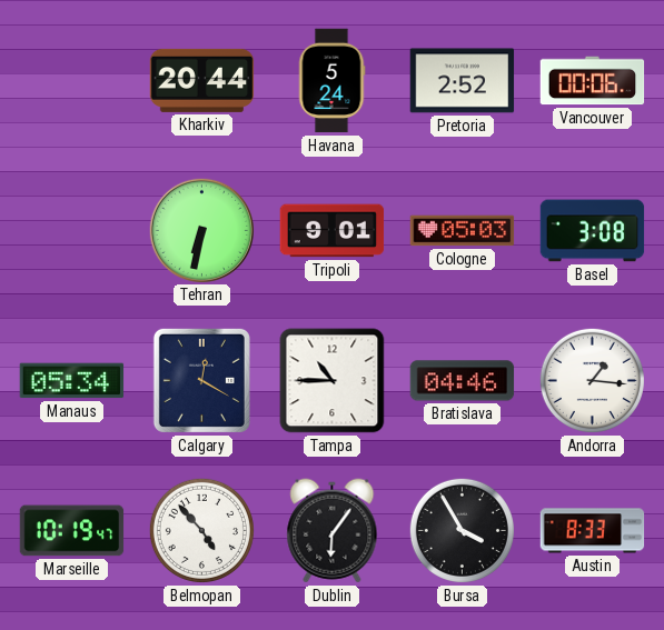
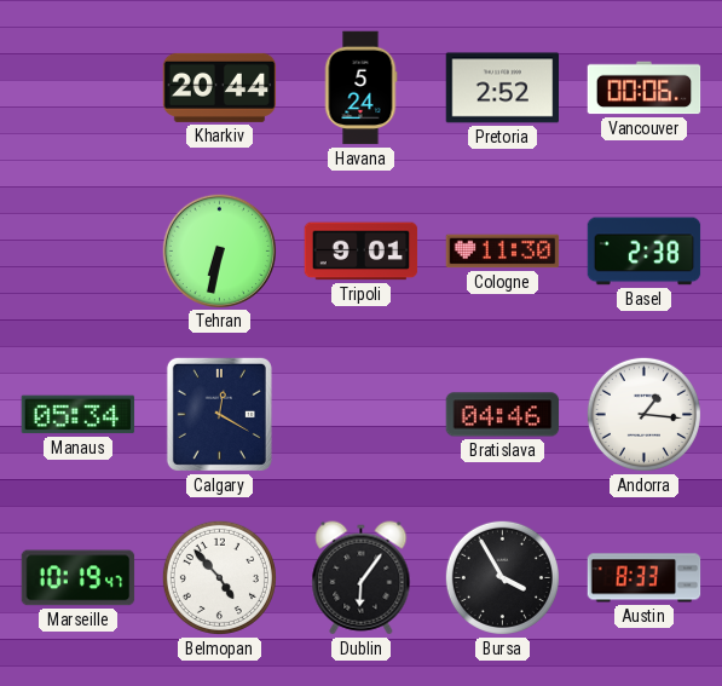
Cologne: 05:03 -> 11:30
Basel: 3:08 -> 2:38
Tampa: 10:45 -> none
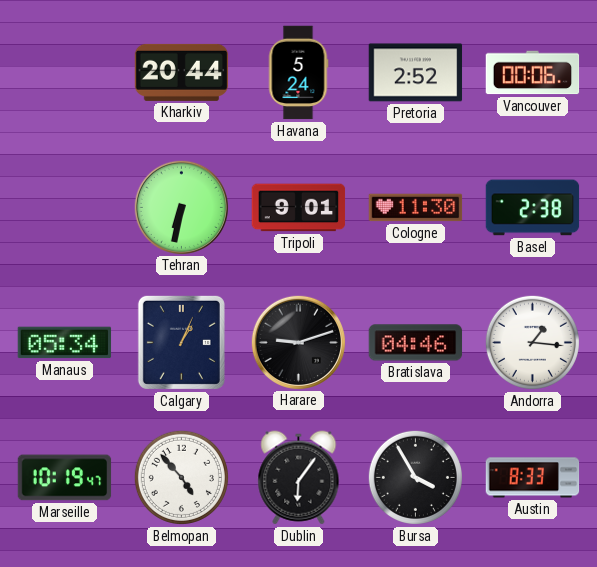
Calgary: 12:20 -> 1:04
Harare: none -> 9:12
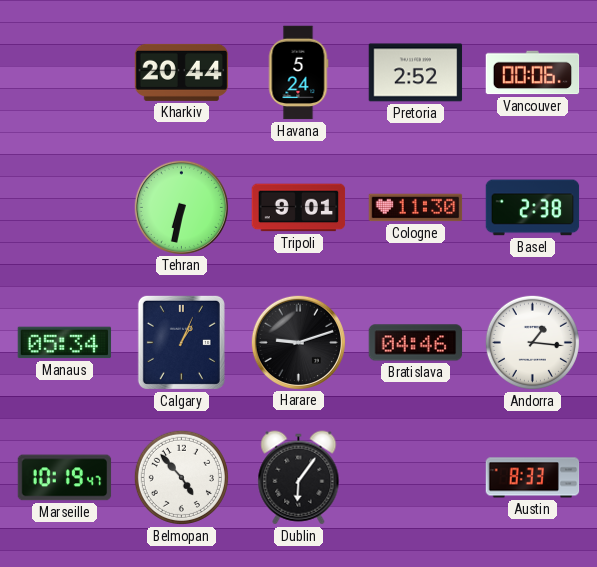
Bursa: 3:55 -> none
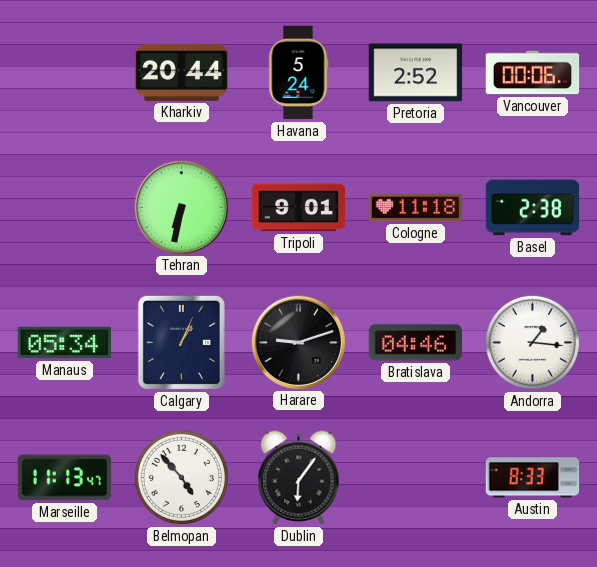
Cologne: 11:30 -> 11:18
Marseille: 10:19 -> 11:13
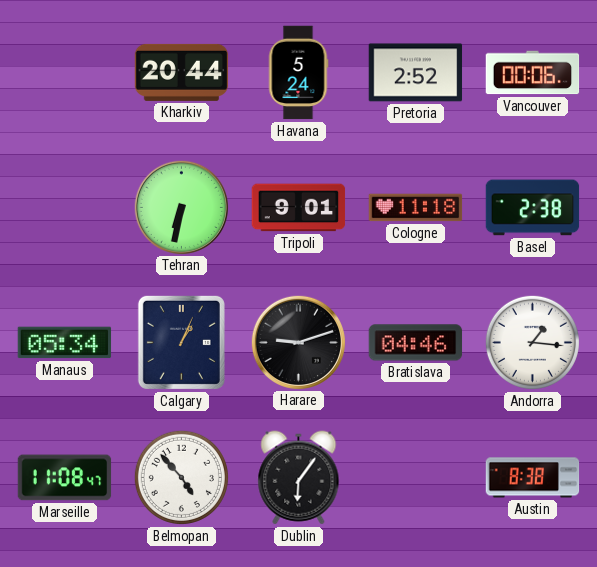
Marseille: 11:13 -> 11:08
Austin: 8:33 -> 8:38
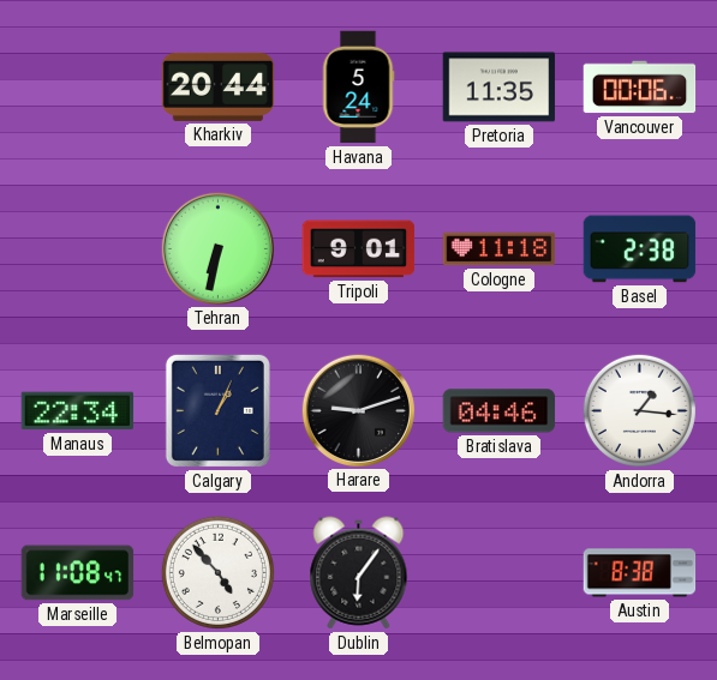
Pretoria: 2:52 -> 11:35
Manaus: 05:34 -> 22:34
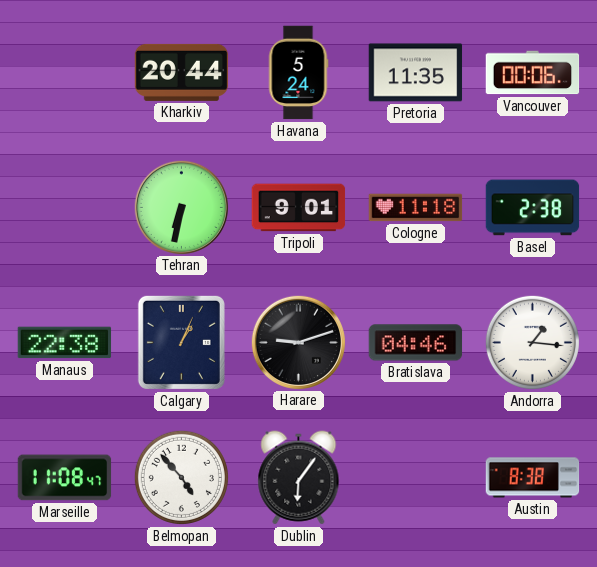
Manaus: 22:34 -> 22:38
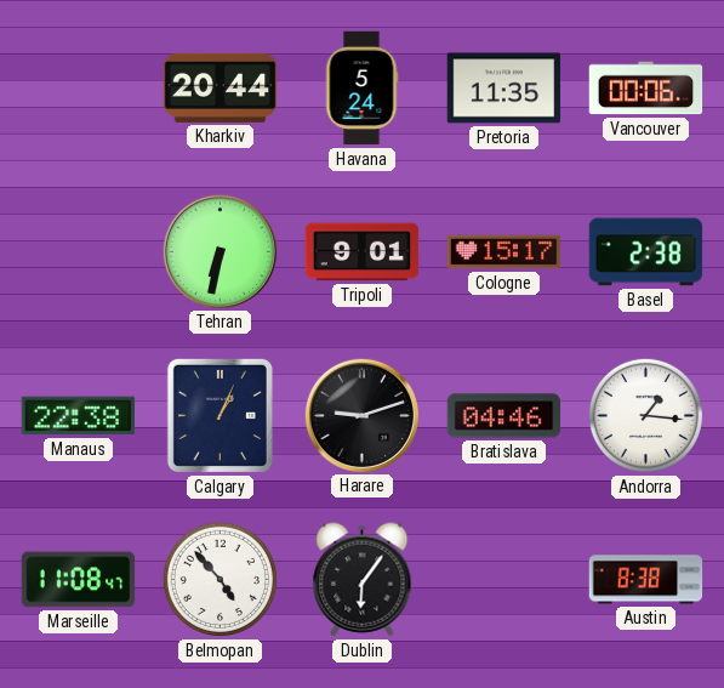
Cologne: 11:18 -> 15:17
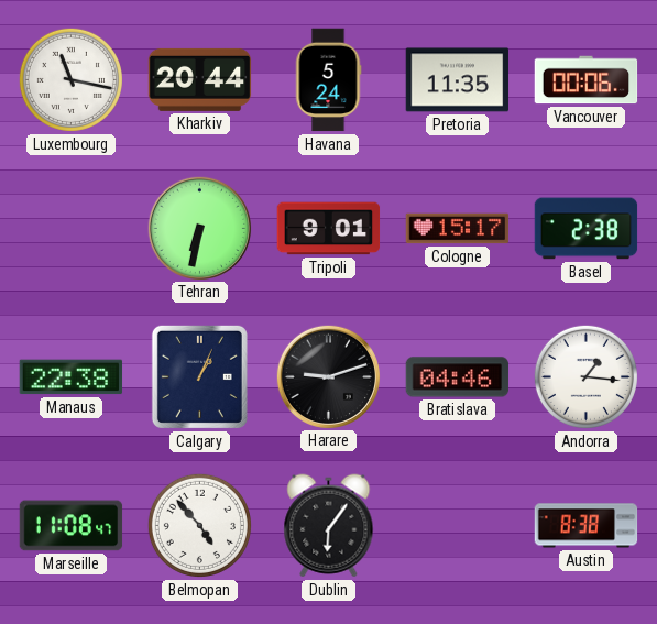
Luxembourg: none -> 11:17
